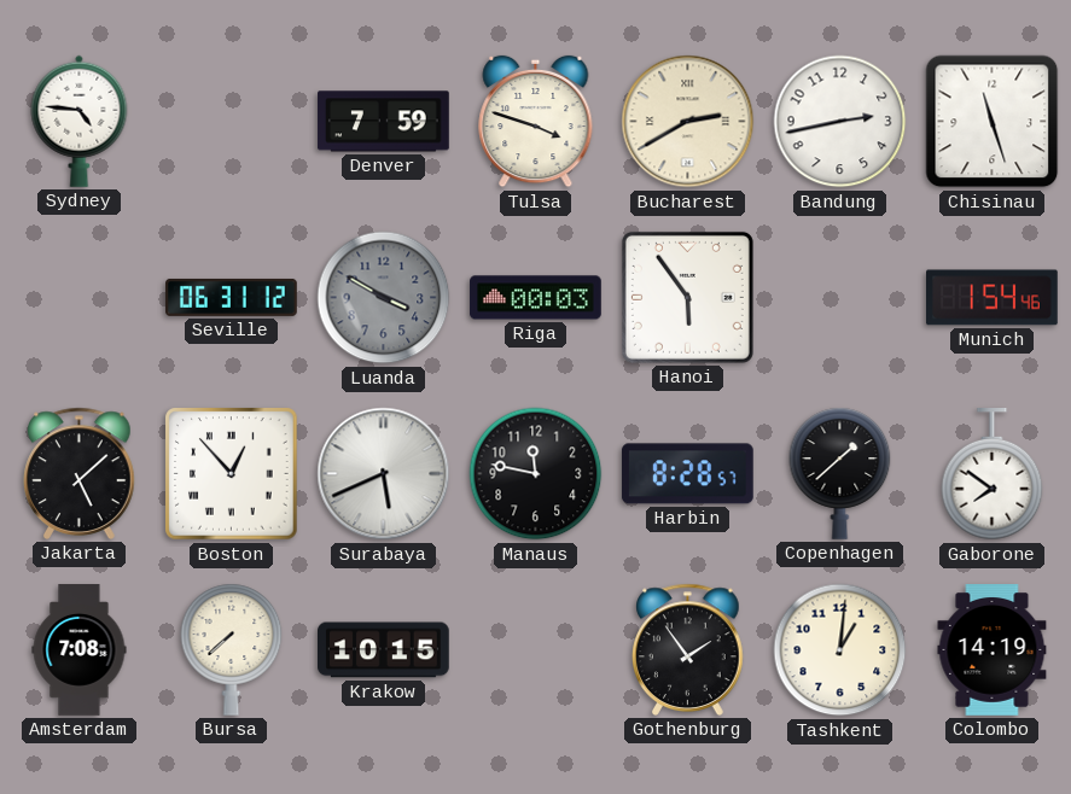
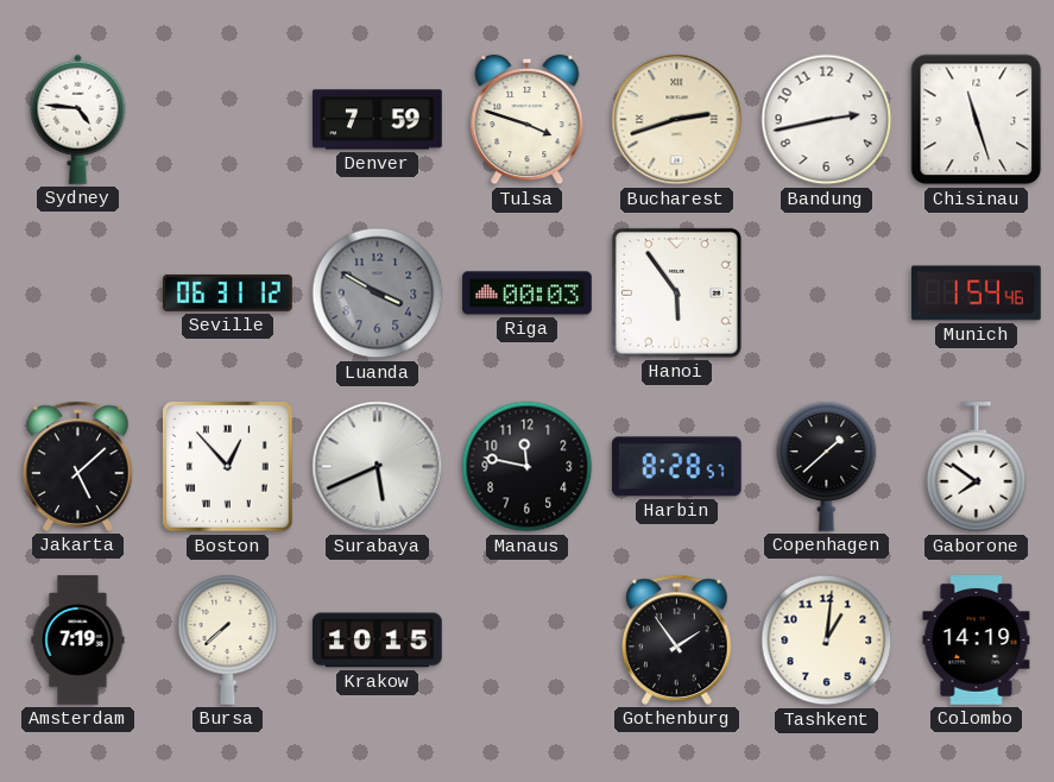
Bucharest: 2:40 -> 2:42
Amsterdam: 7:08 -> 7:19
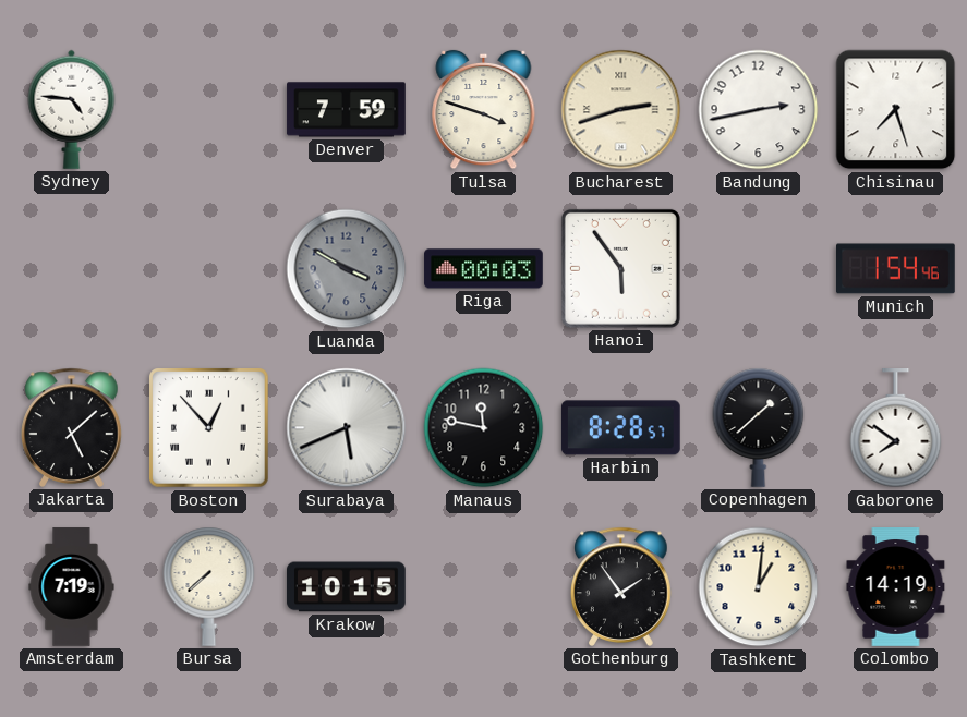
Chisinau: 11:27 -> 7:27
Seville: 06:31 -> none
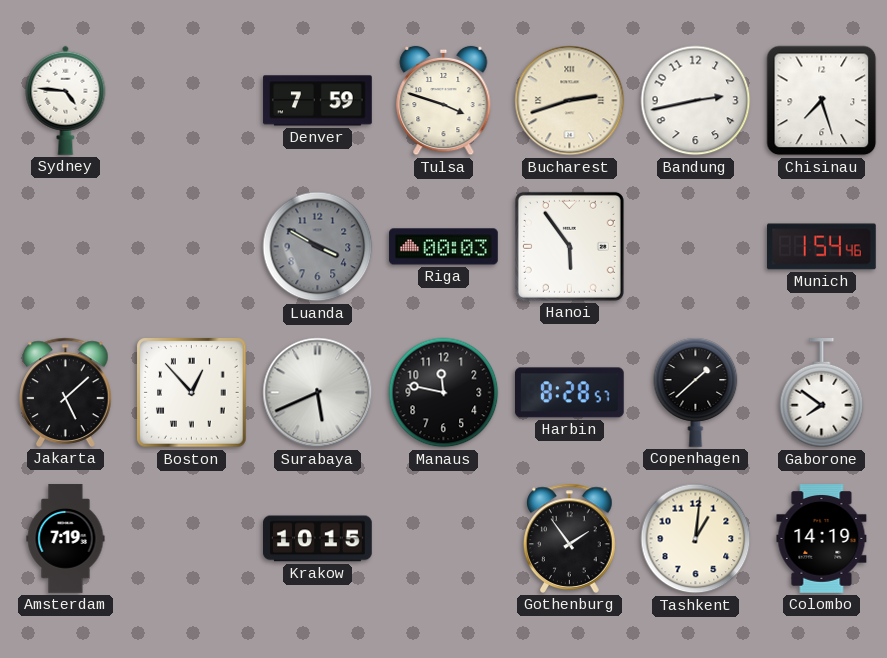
Bursa: 7:38 -> none
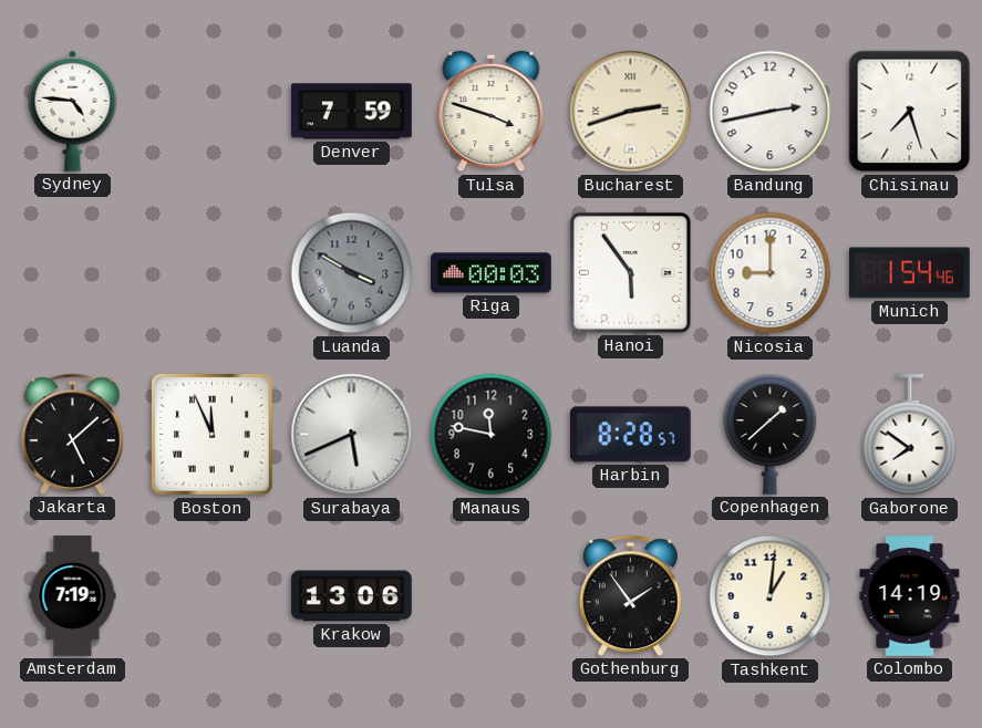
Nicosia: none -> 9:00
Boston: 12:53 -> 11:56
Krakow: 10:15 -> 13:06
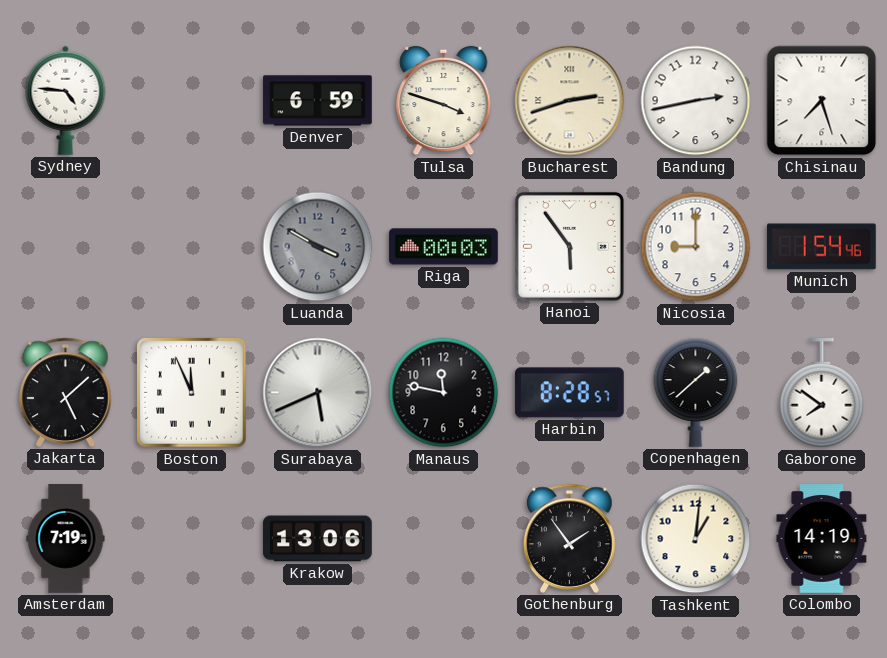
Denver: 7:59 -> 6:59
